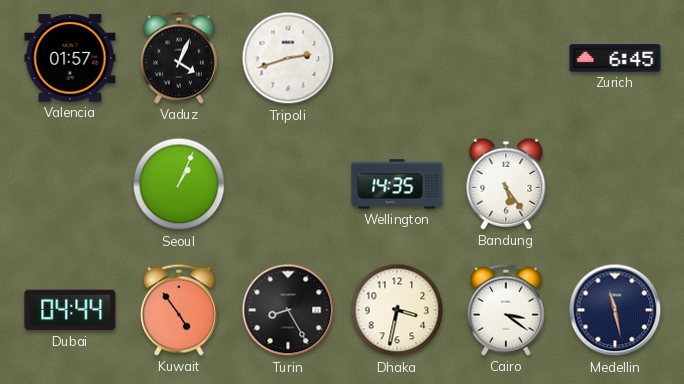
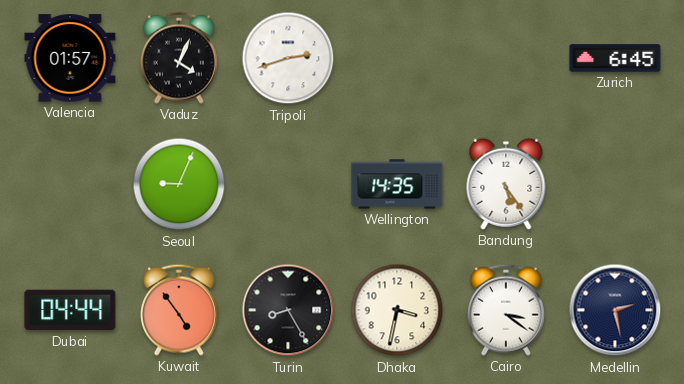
Seoul: 1:04 -> 9:04
Medellin: 11:28 -> 2:28
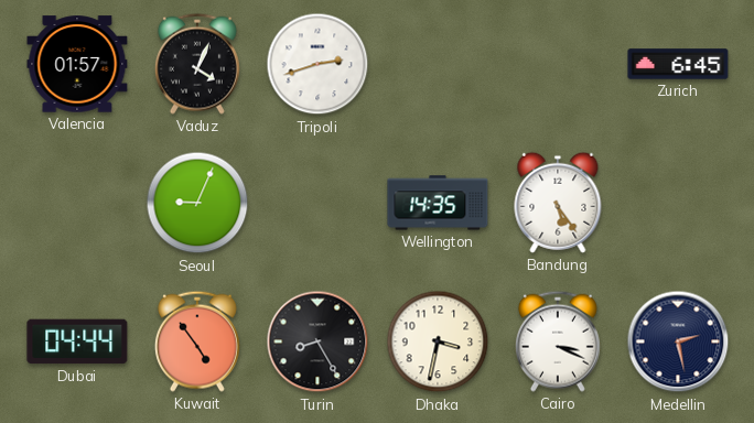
Cairo: 3:21 -> 3:19
